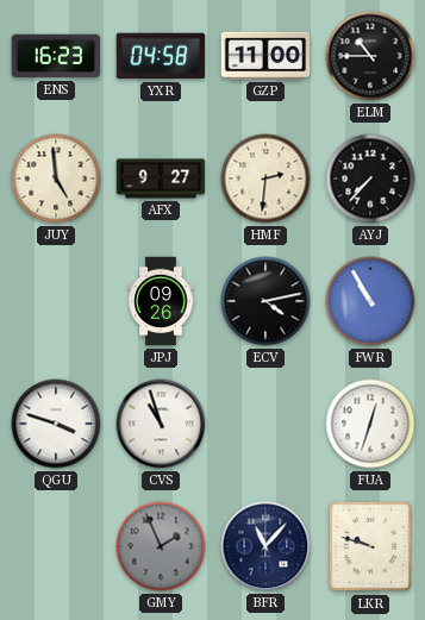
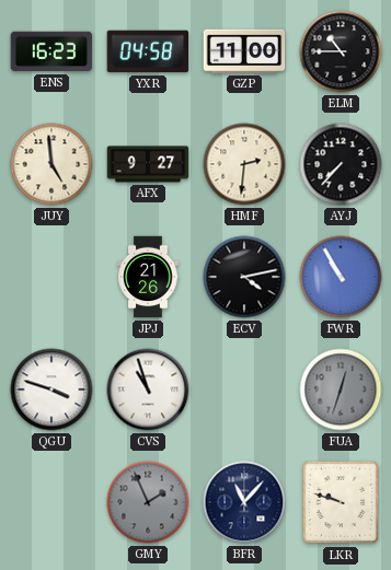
JPJ: 09:26 -> 21:26
FUA dial: white -> grey
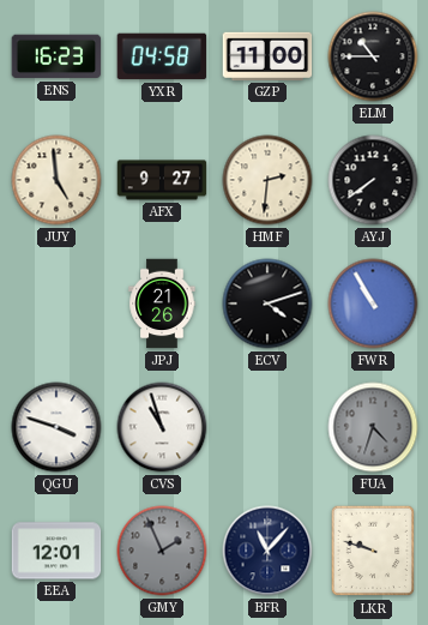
AYJ: 7:37 -> 7:39
ECV: 4:13 -> 4:12
FUA: 12:33 -> 4:33
EEA: none -> 12:01
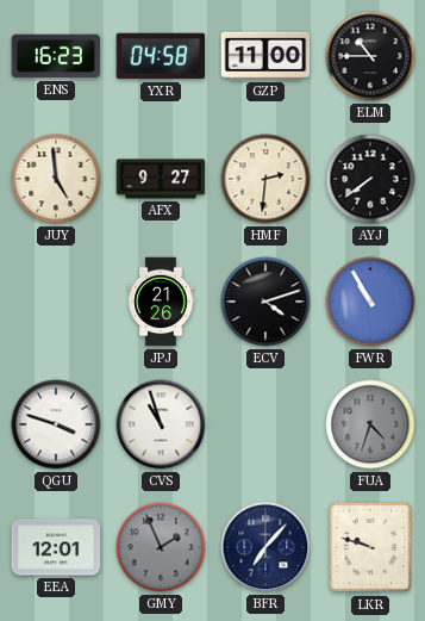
BFR: 11:07 -> 7:07
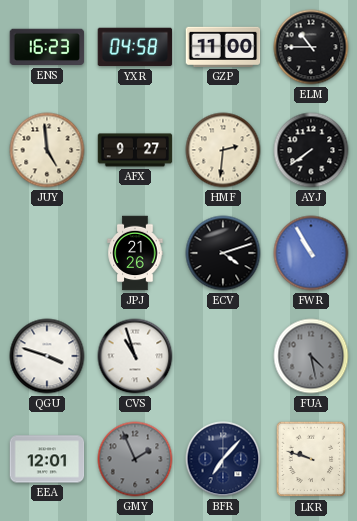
FUA: 4:33 -> 4:28
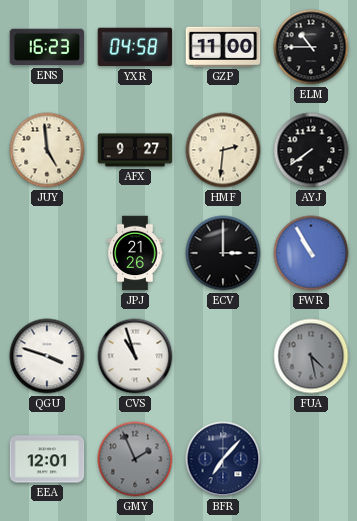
ECV: 4:12 -> 3:00
LKR: 9:48 -> none
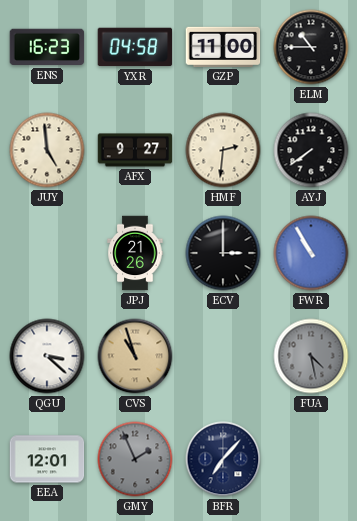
QGU: 3:48 -> 3:22
CVS dial: white -> champagne
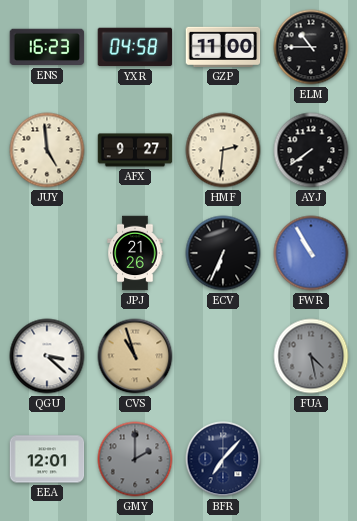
ECV: 3:00 -> 6:34
GMY: 1:56 -> 2:00
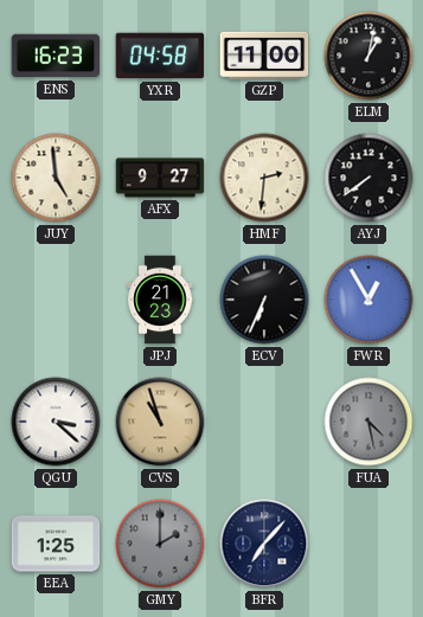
ELM: 10:45 -> 1:02
JPJ: 21:26 -> 21:23
FWR: 10:55 -> 12:55
EEA: 12:01 -> 1:25
